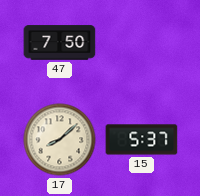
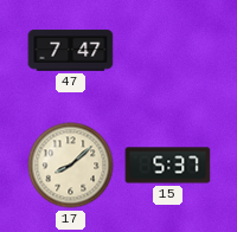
47: 7:50 -> 7:47
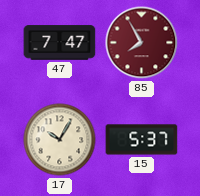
85: none -> 7:55
17: 8:08 -> 10:05
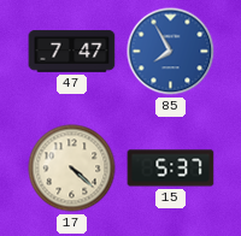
85 dial: burgundy -> blue
17: 10:05 -> 4:22
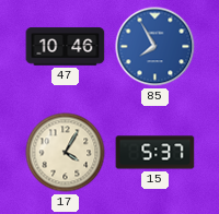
47: 7:47 -> 10:46
17: 4:22 -> 4:05
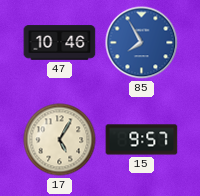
17: 4:05 -> 5:05
15: 5:37 -> 9:57
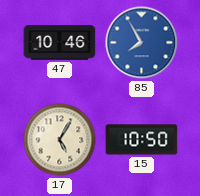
15: 9:57 -> 10:50
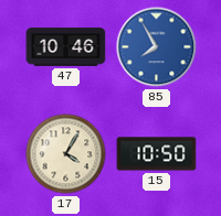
17: 5:05 -> 4:05
